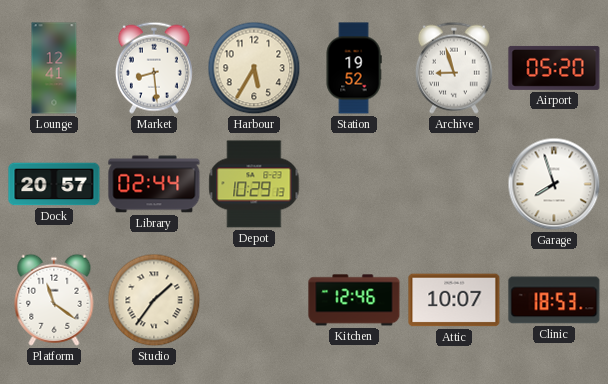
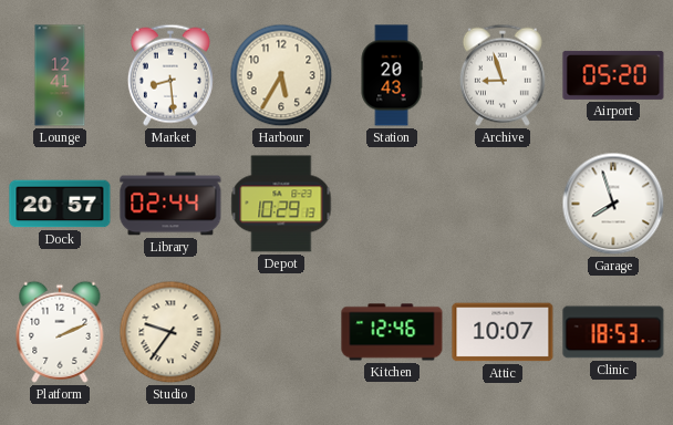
Station: 19:52 -> 20:43
Platform: 11:21 -> 2:11
Studio: 1:36 -> 9:36
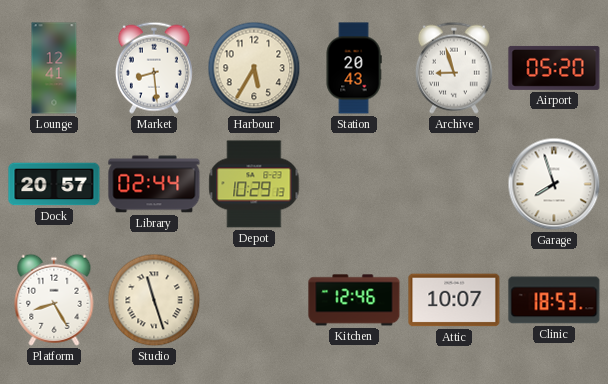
Platform: 2:11 -> 8:25
Studio: 9:36 -> 11:27
